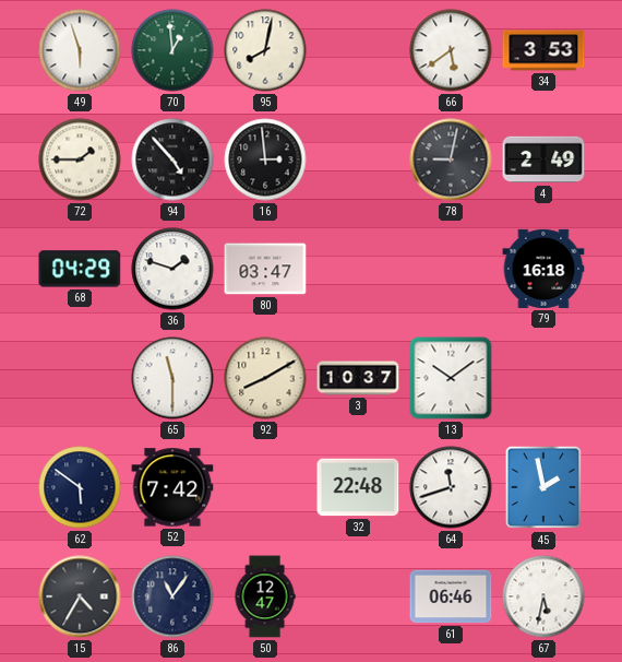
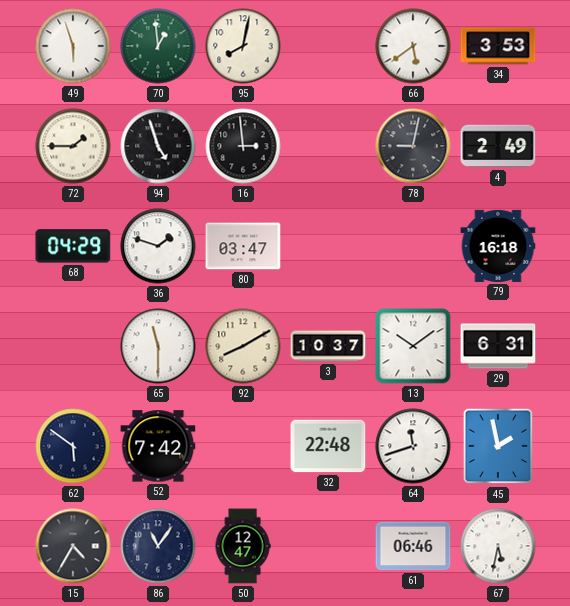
94: 4:53 -> 4:57
29: none -> 6:31
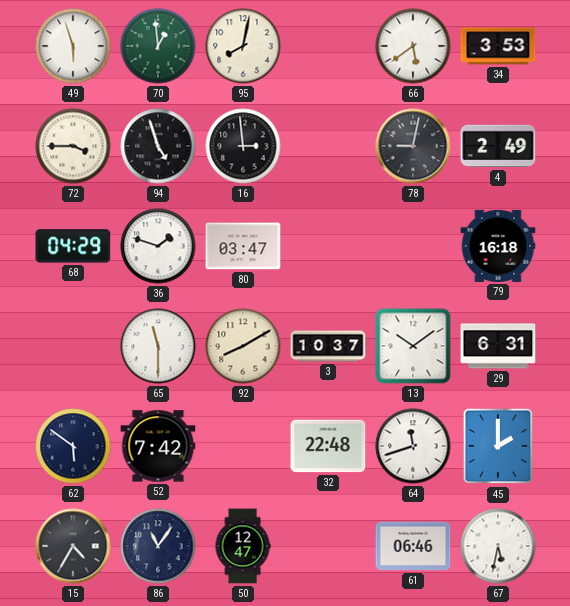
72: 1:45 -> 3:45
45: 1:58 -> 2:00
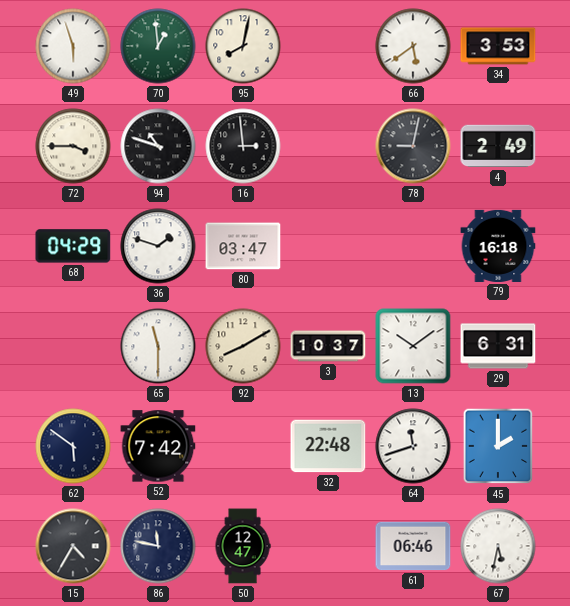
94: 4:57 -> 10:48
86: 11:06 -> 11:47
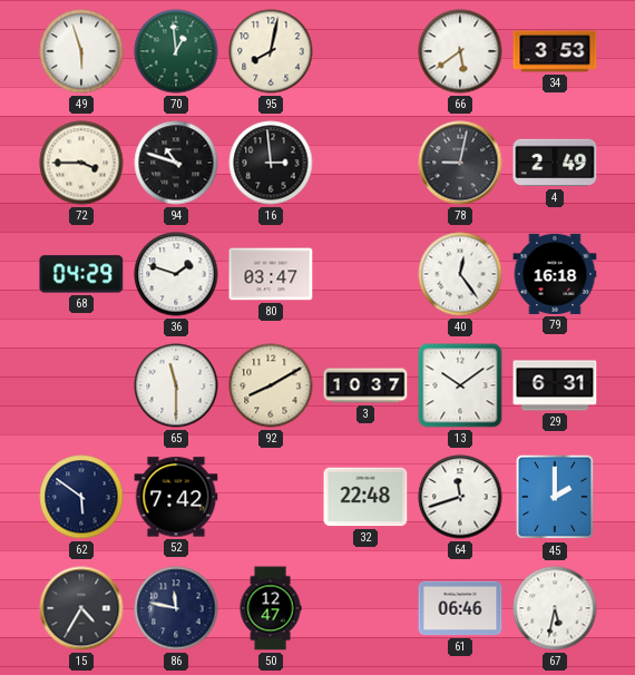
40: none -> 12:24
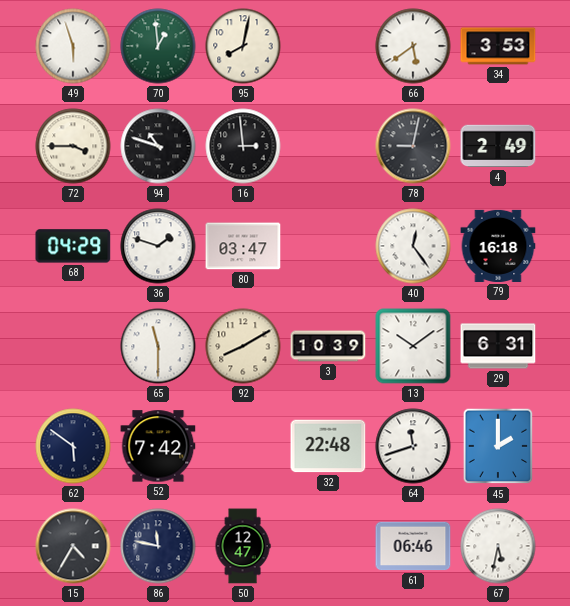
3: 10:37 -> 10:39
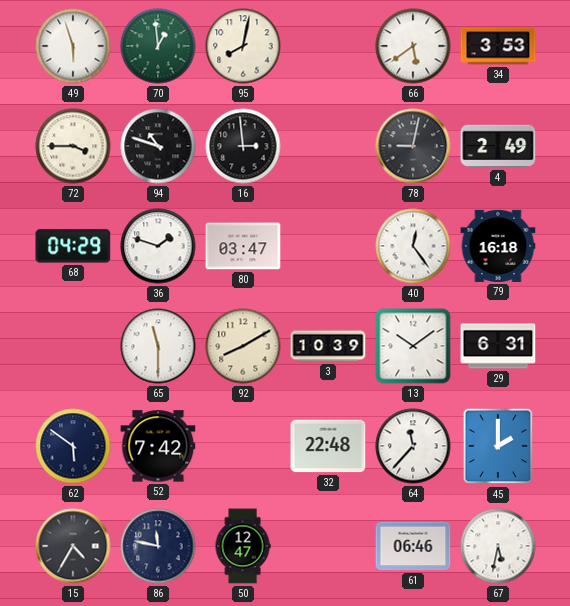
64: 11:42 -> 11:37
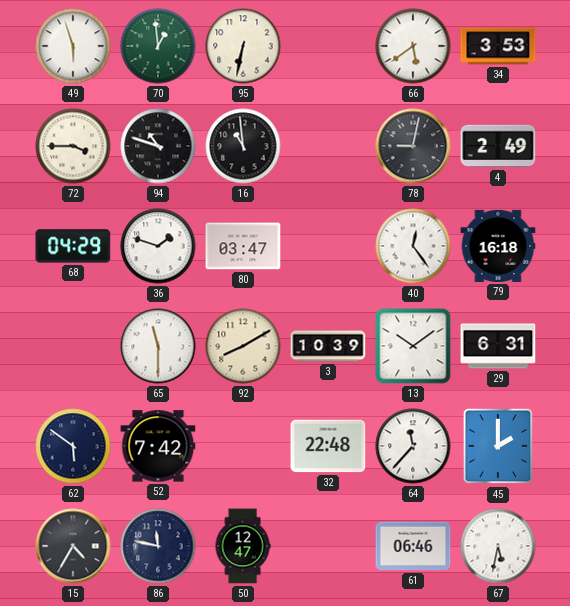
95: 8:02 -> 6:32
16: 2:59 -> 10:59
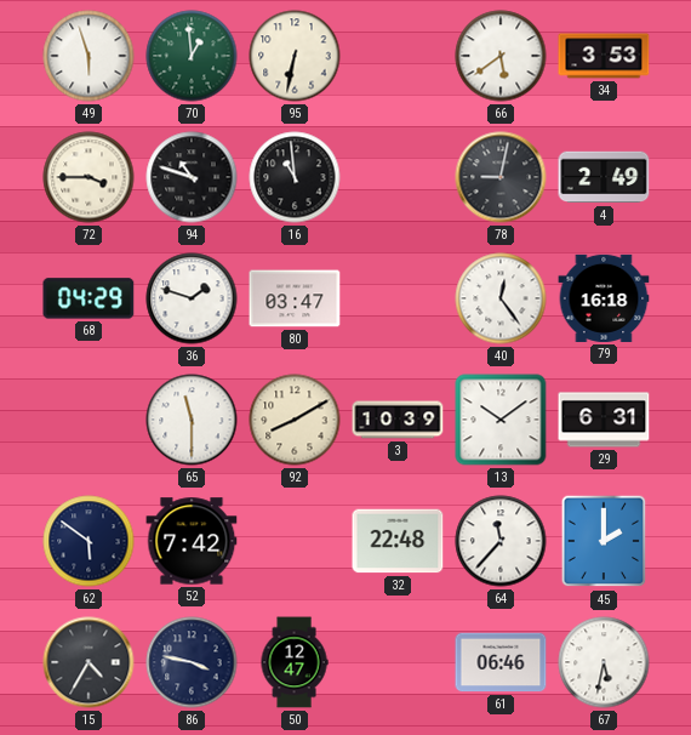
86: 11:47 -> 3:47
